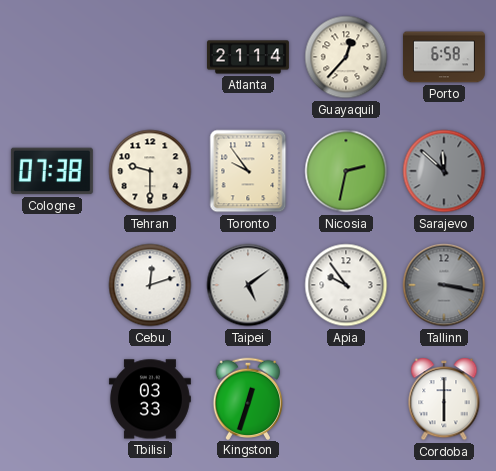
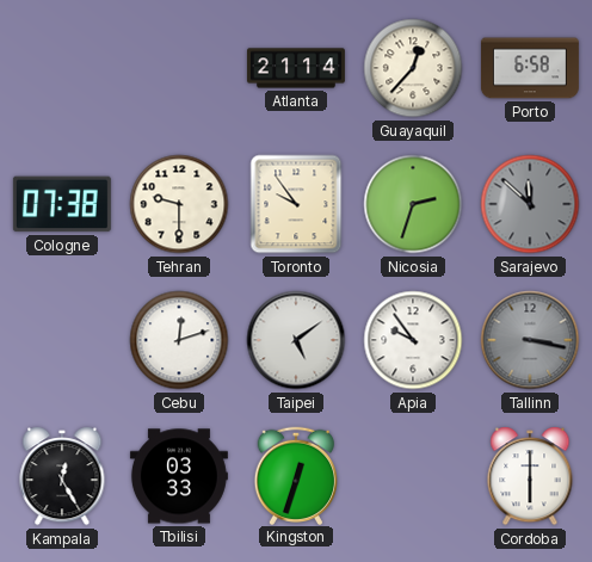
Nicosia: 2:32 -> 2:33
Kampala: none -> 12:25
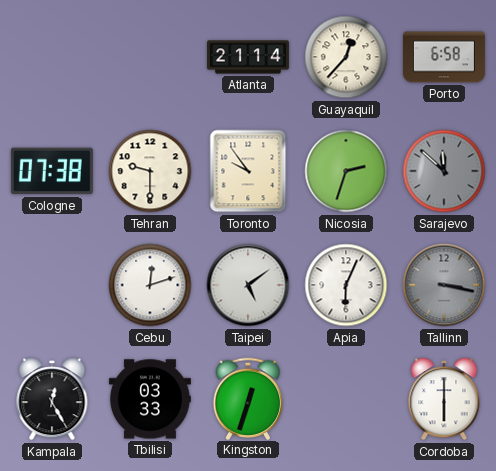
Apia: 9:54 -> 6:04
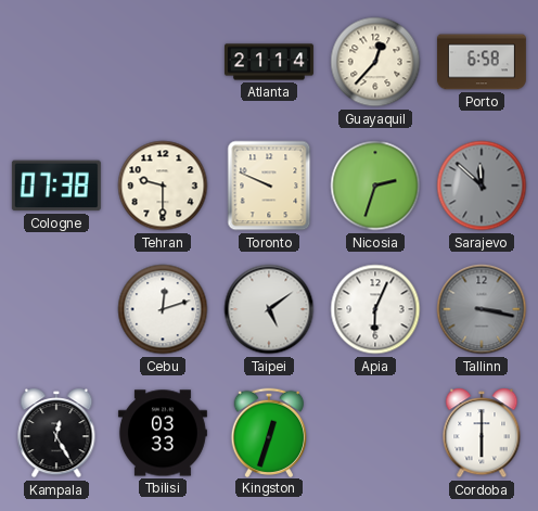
Toronto: 9:54 -> 9:49
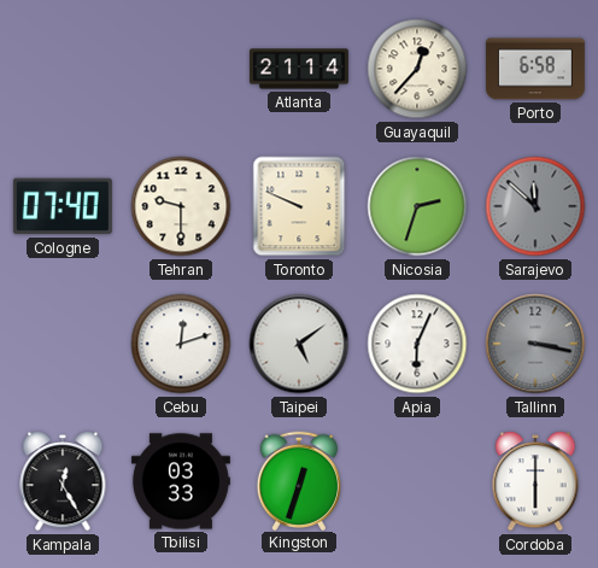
Cologne: 07:38 -> 07:40
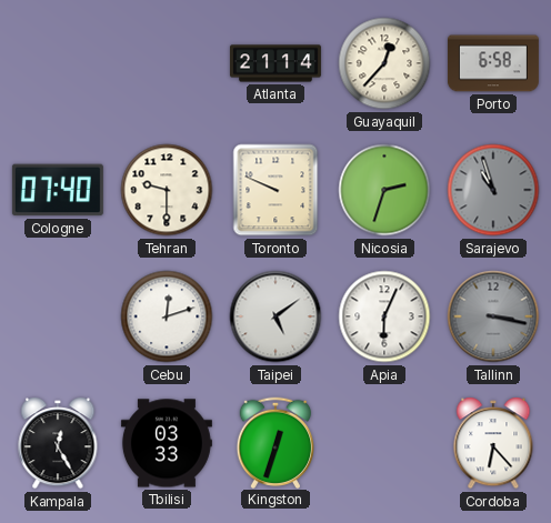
Sarajevo: 11:52 -> 10:57
Cordoba: 6:00 -> 6:23
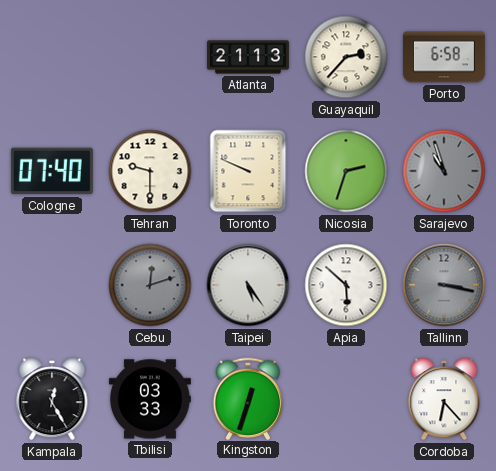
Atlanta: 21:14 -> 21:13
Guayaquil: 12:37 -> 2:37
Cebu dial: white -> grey
Taipei: 5:09 -> 5:24
Apia: 6:04 -> 5:52
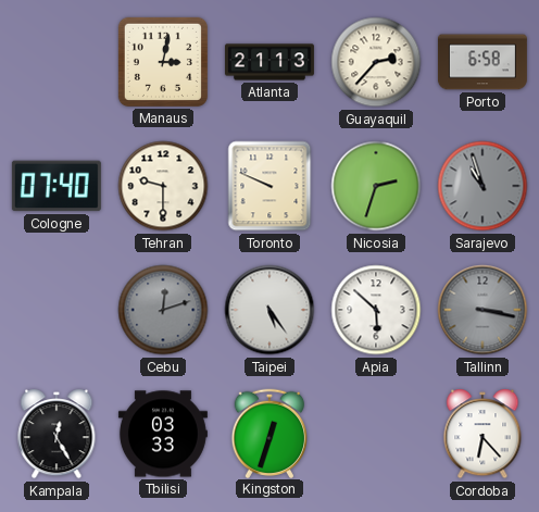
Manaus: none -> 3:02
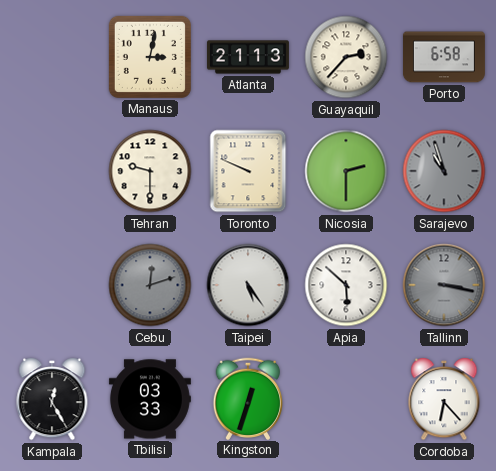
Cologne: 07:40 -> none
Nicosia: 2:33 -> 2:30
